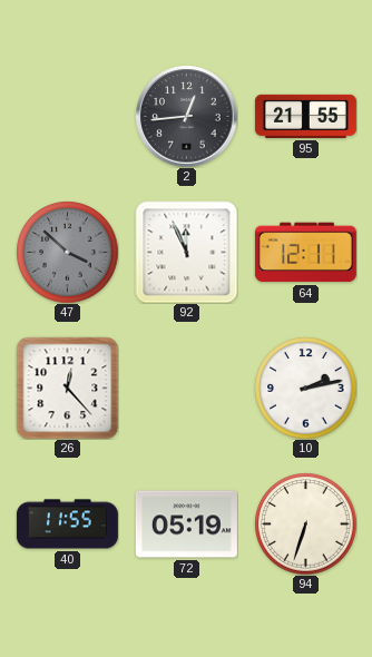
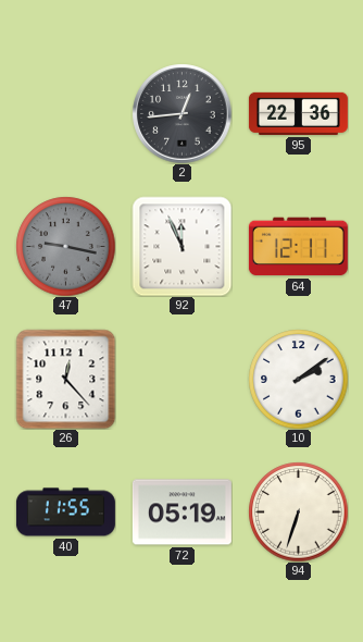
95: 21:55 -> 22:36
47: 3:52 -> 9:17
10: 2:13 -> 2:09
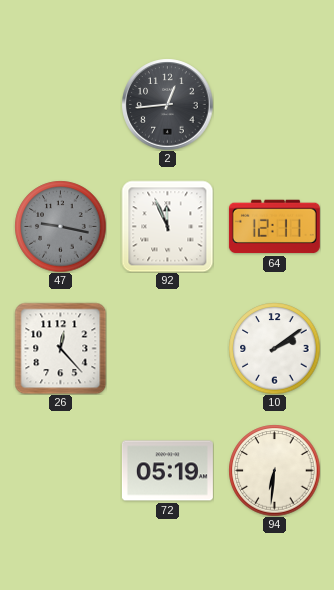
95: 22:36 -> none
40: 11:55 -> none
94: 6:33 -> 6:31
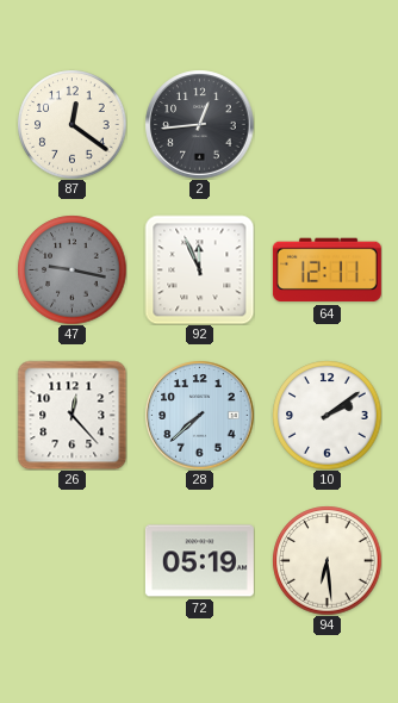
87: none -> 12:21
28: none -> 7:38
94: 6:31 -> 6:29
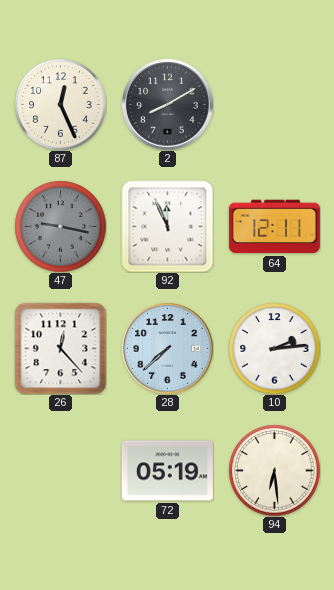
87: 12:21 -> 12:26
2: 12:44 -> 8:10
10: 2:09 -> 2:14
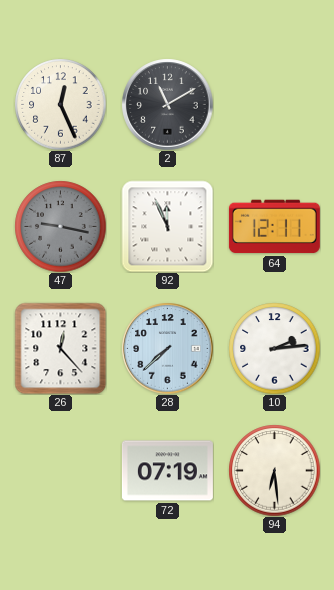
2: 8:10 -> 11:10
72: 05:19 -> 07:19
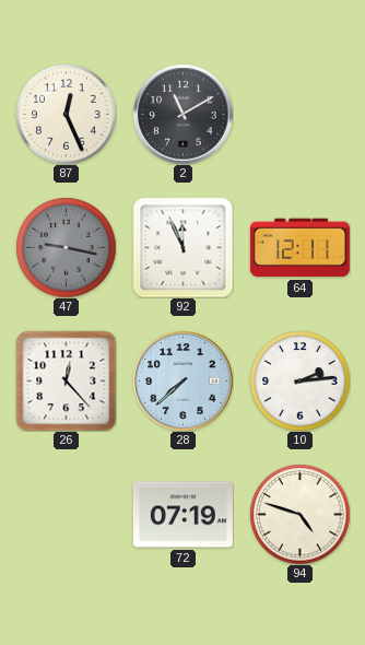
94: 6:29 -> 4:48
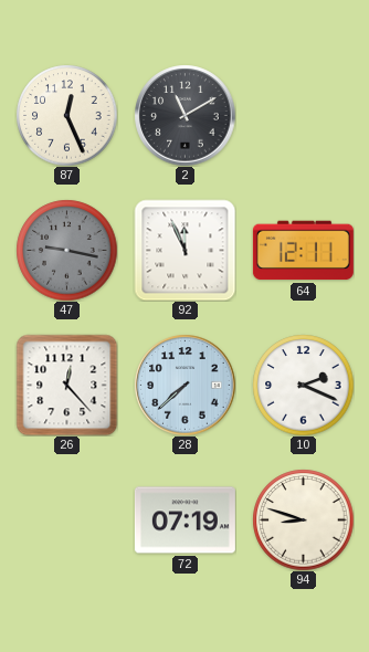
10: 2:14 -> 2:19
94: 4:48 -> 8:48
